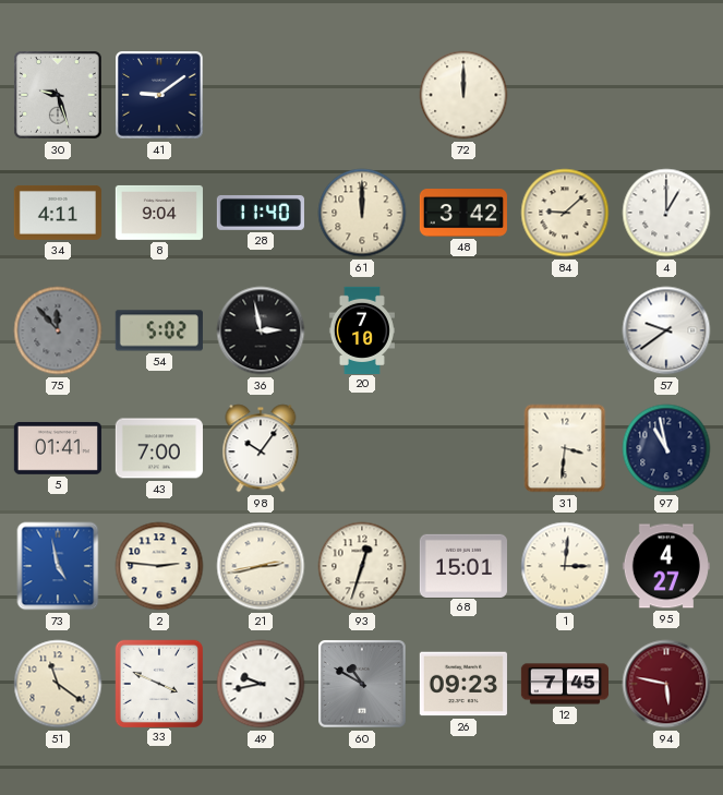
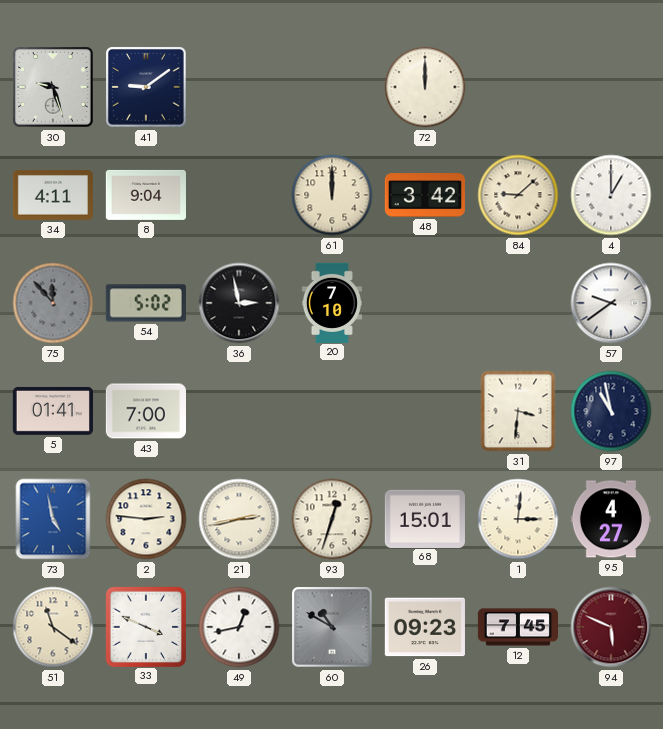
28: 11:40 -> none
98: 10:06 -> none
49: 9:43 -> 12:43
94: 5:47 -> 5:49
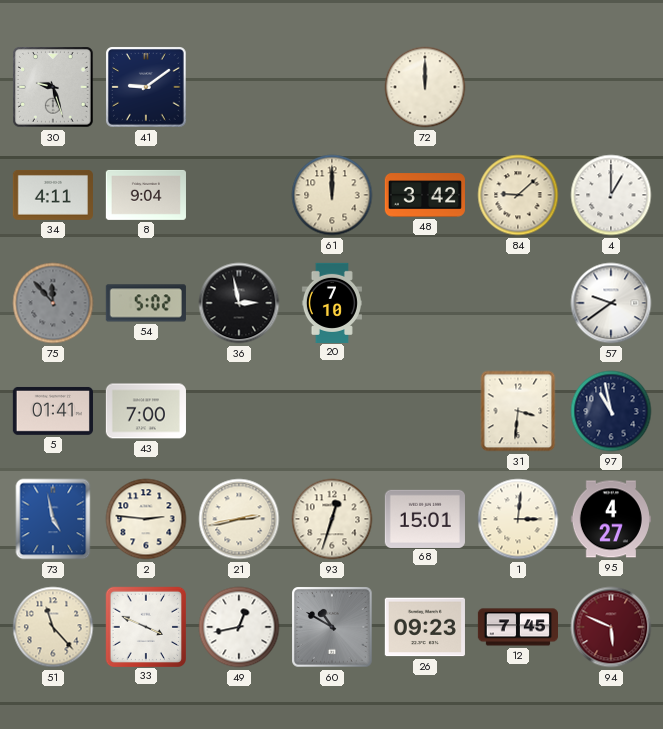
51: 11:21 -> 11:23
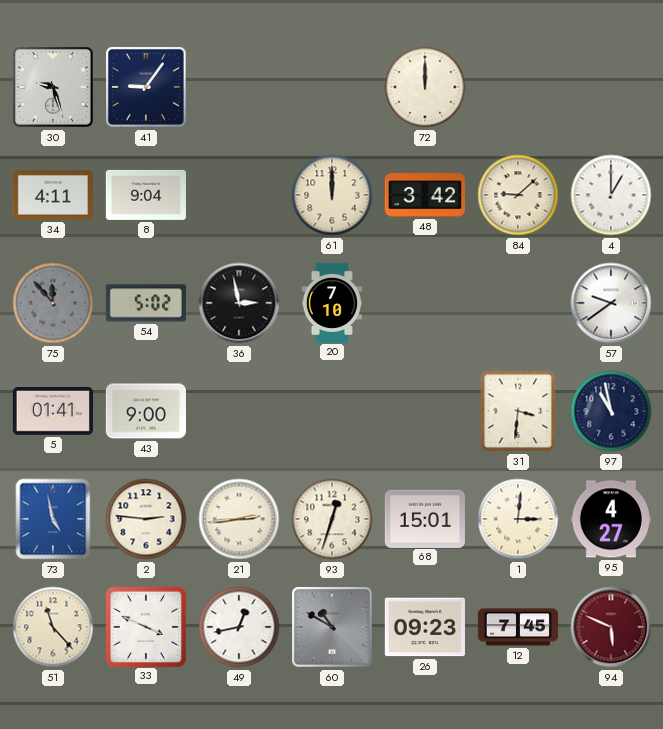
41: 9:09 -> 9:06
43: 7:00 -> 9:00
21: 2:43 -> 2:44
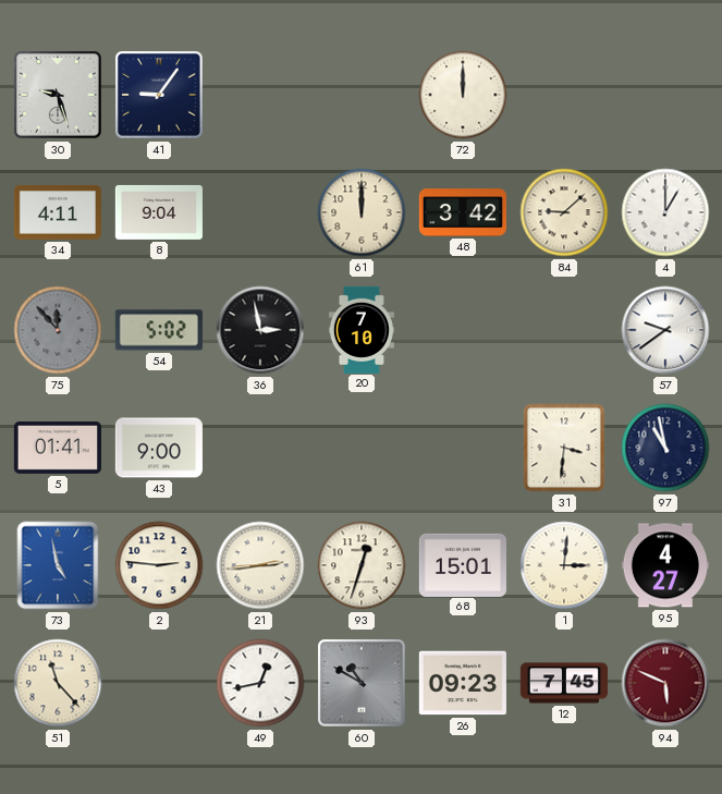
33: 3:49 -> none
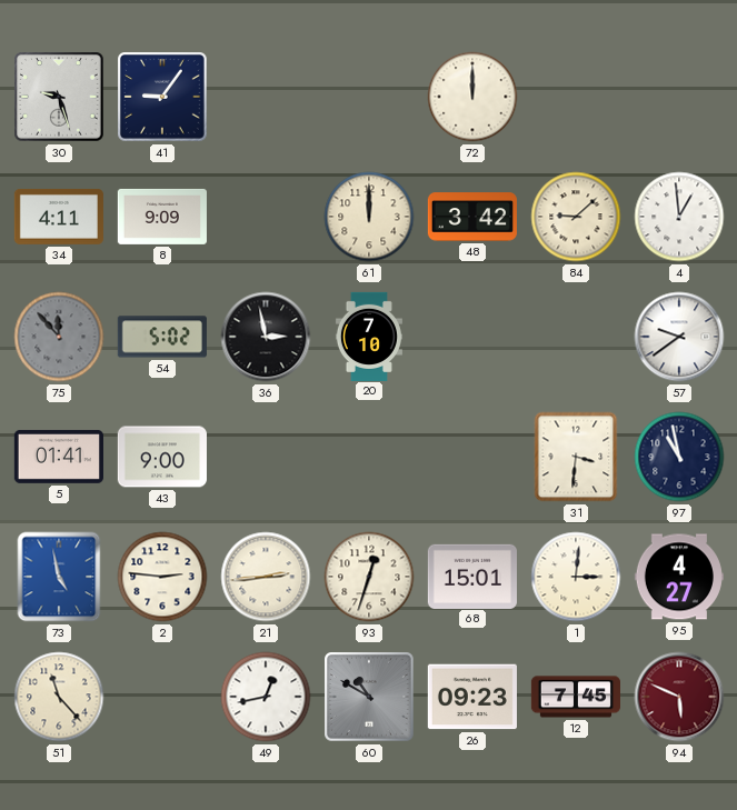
8: 9:04 -> 9:09
4: 1:00 -> 12:59
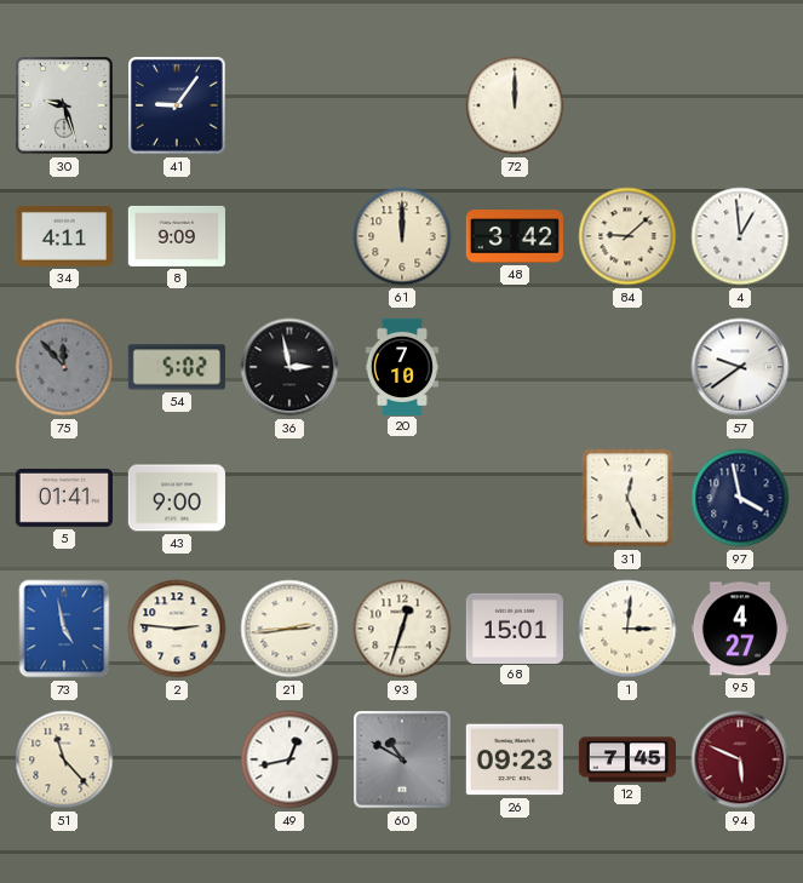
31: 3:31 -> 12:26
97: 10:58 -> 3:58
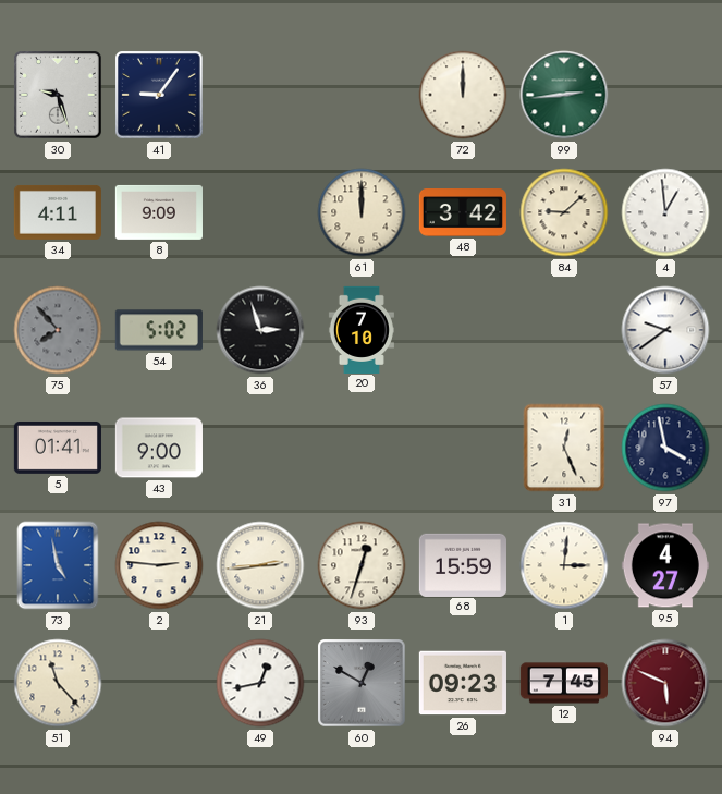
99: none -> 2:44
75: 11:53 -> 7:53
36: 2:58 -> 2:57
68: 15:01 -> 15:59
60: 10:50 -> 12:50
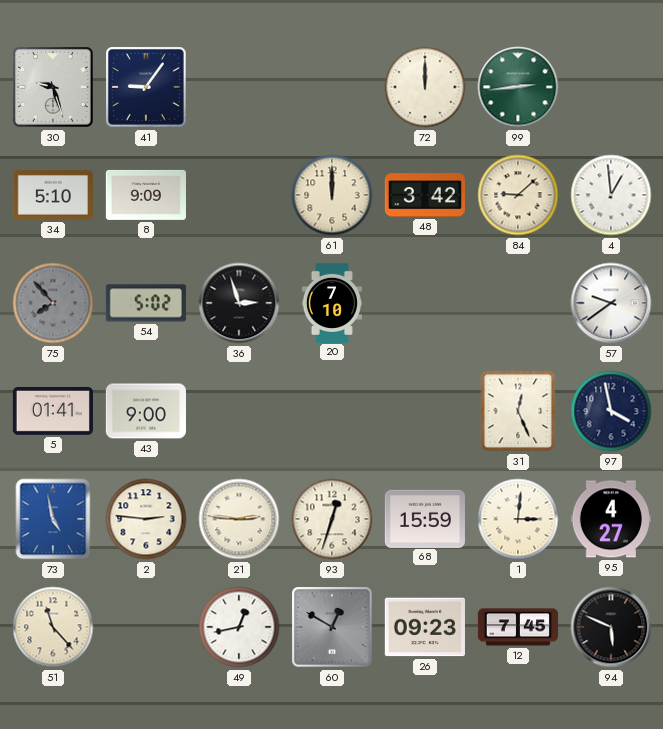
34: 4:11 -> 5:10
21: 2:44 -> 2:46
94 dial: burgundy -> black
